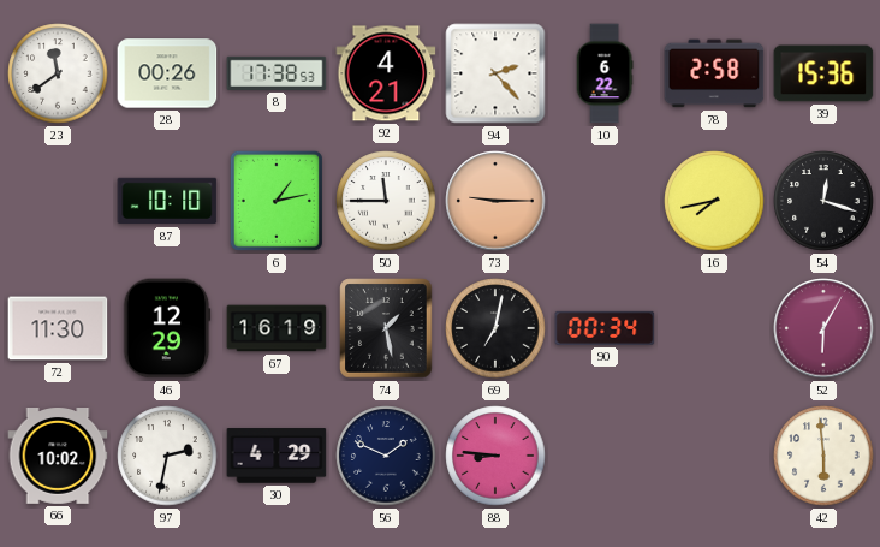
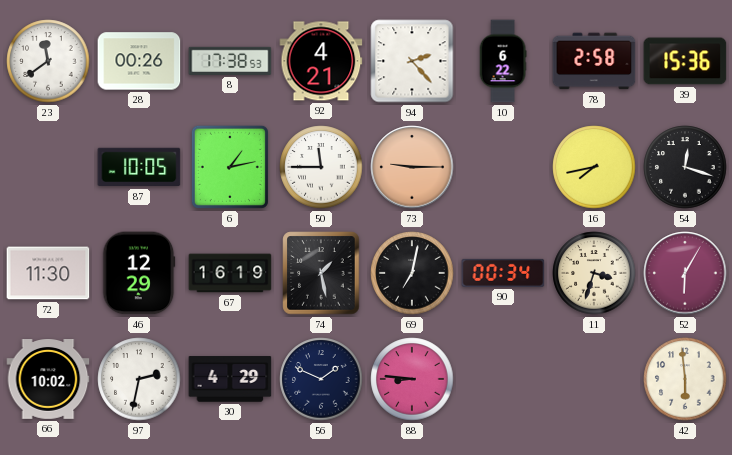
87: 10:10 -> 10:05
11: none -> 3:33
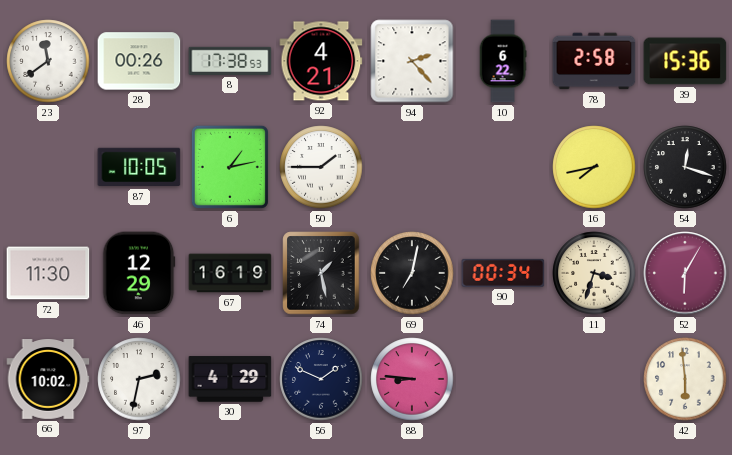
50: 11:45 -> 1:45
73: 9:15 -> none
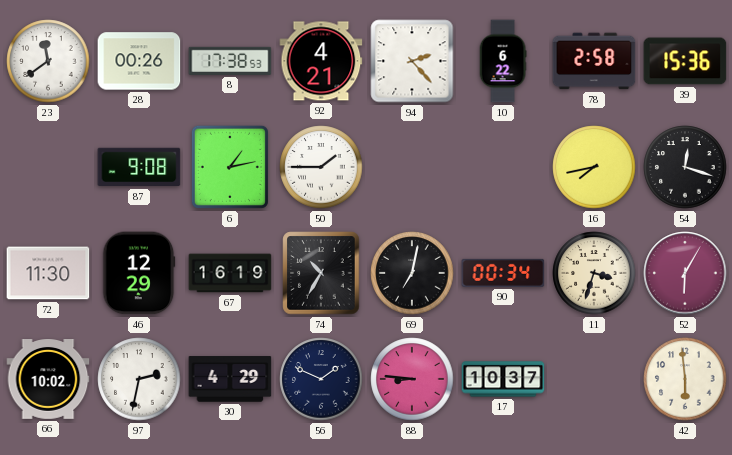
87: 10:05 -> 9:08
74: 1:28 -> 10:35
17: none -> 10:37
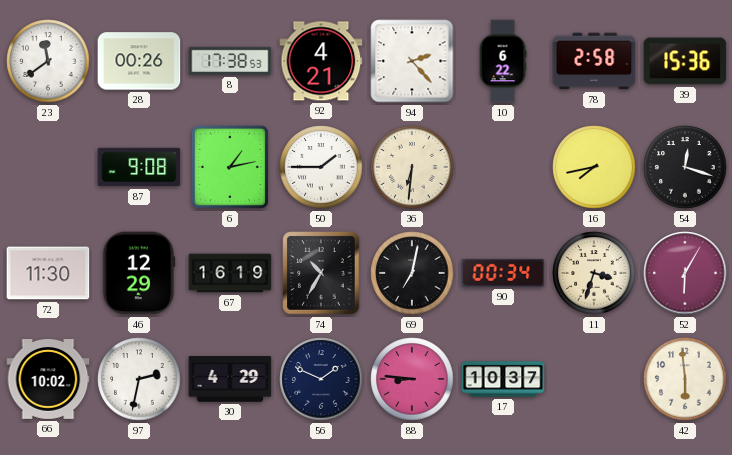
36: none -> 6:31
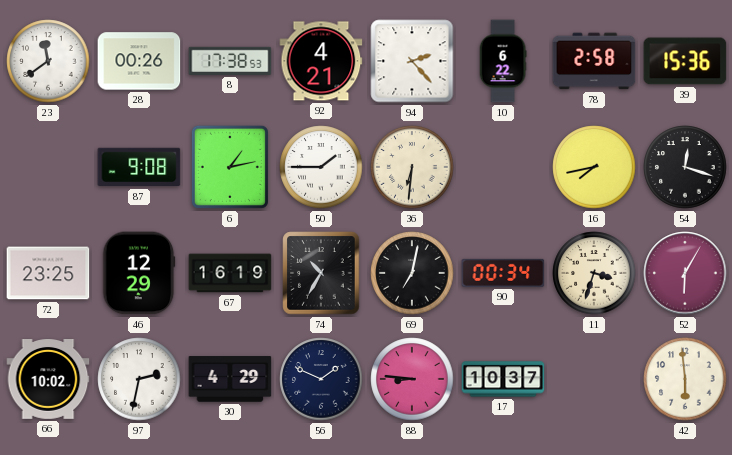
72: 11:30 -> 23:25
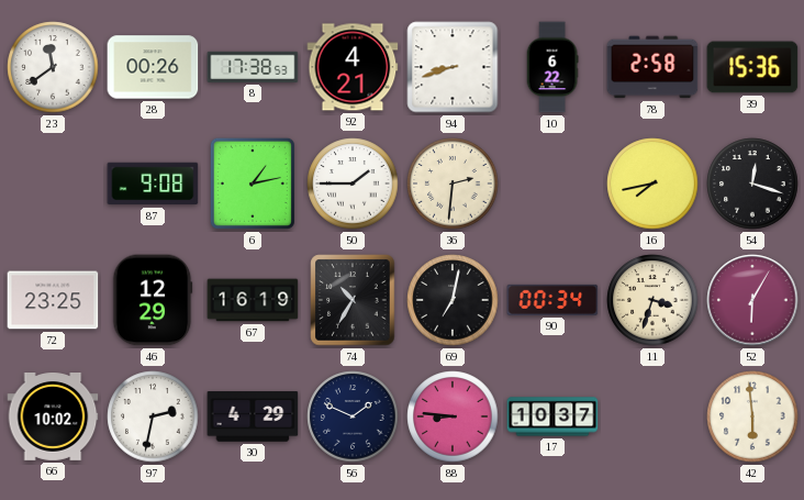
94: 2:23 -> 8:42
36: 6:31 -> 2:31
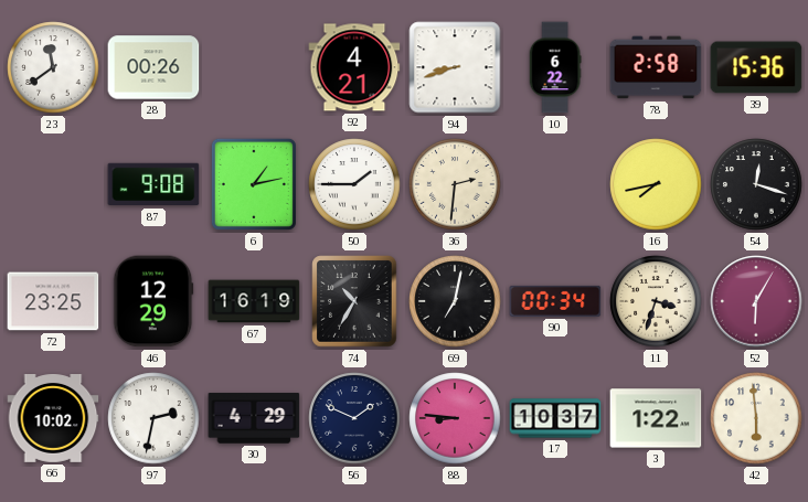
8: 17:38 -> none
3: none -> 1:22
